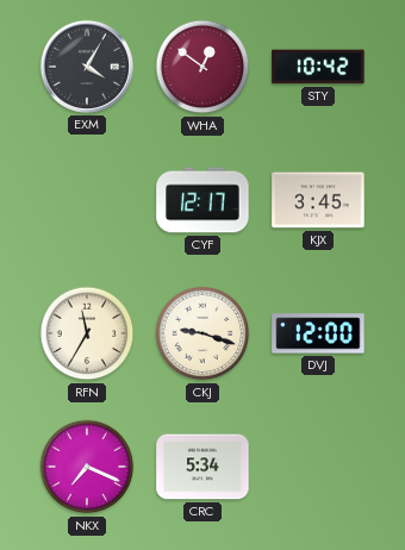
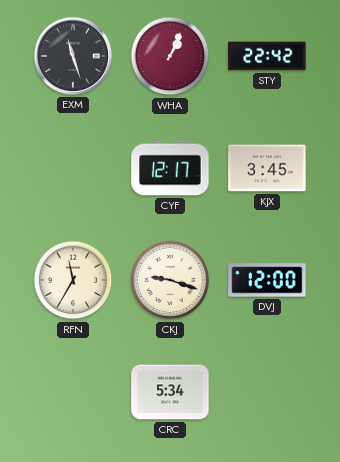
EXM: 4:05 -> 11:27
WHA: 12:51 -> 1:04
STY: 10:42 -> 22:42
NKX: 7:19 -> none
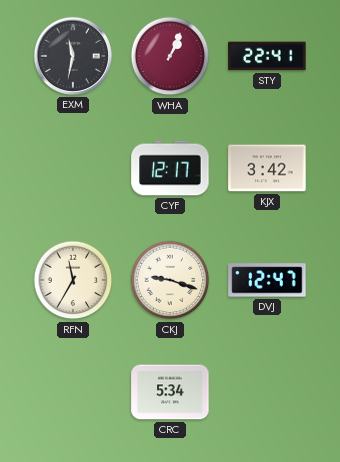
EXM: 11:27 -> 11:32
STY: 22:42 -> 22:41
KJX: 3:45 -> 3:42
DVJ: 12:00 -> 12:47
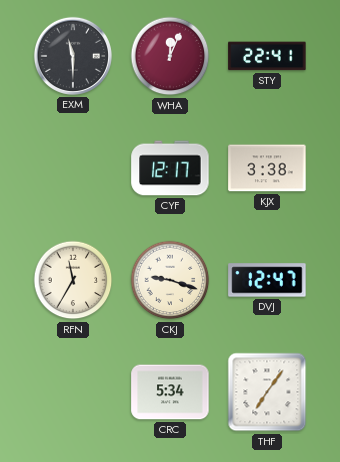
EXM: 11:32 -> 11:30
WHA: 1:04 -> 12:04
KJX: 3:42 -> 3:38
THF: none -> 7:06
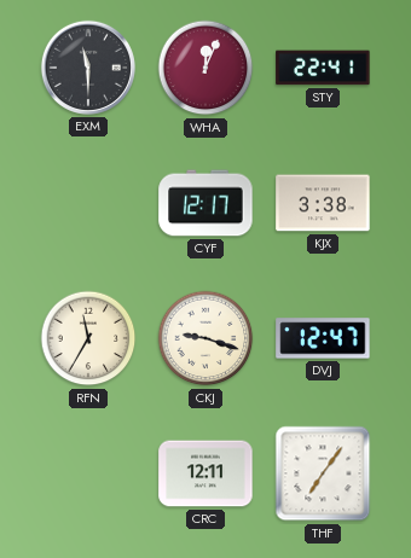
CRC: 5:34 -> 12:11
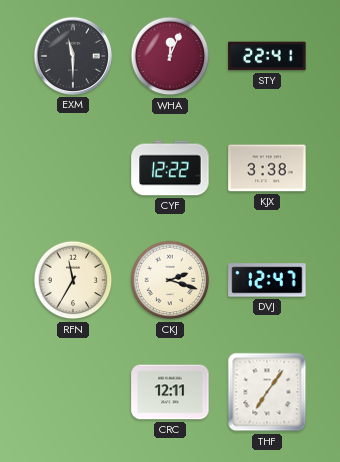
CYF: 12:17 -> 12:22
CKJ: 9:18 -> 2:18
